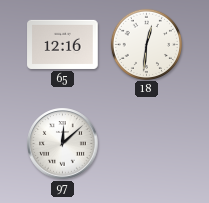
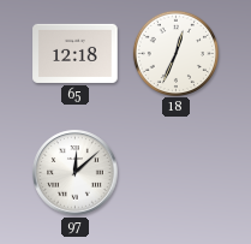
65: 12:16 -> 12:18
18: 12:31 -> 12:34
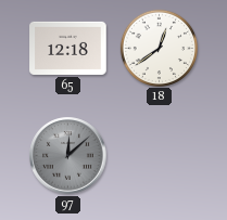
18: 12:34 -> 12:39
97 dial: white -> grey
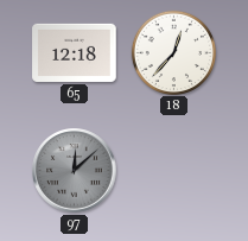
18: 12:39 -> 12:37
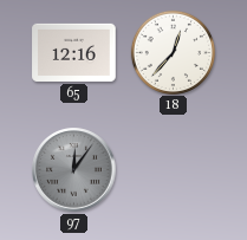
65: 12:18 -> 12:16
97: 12:08 -> 12:06
